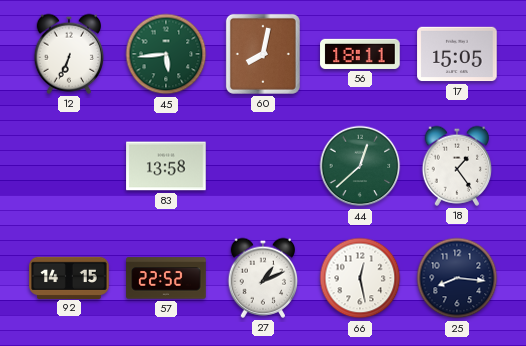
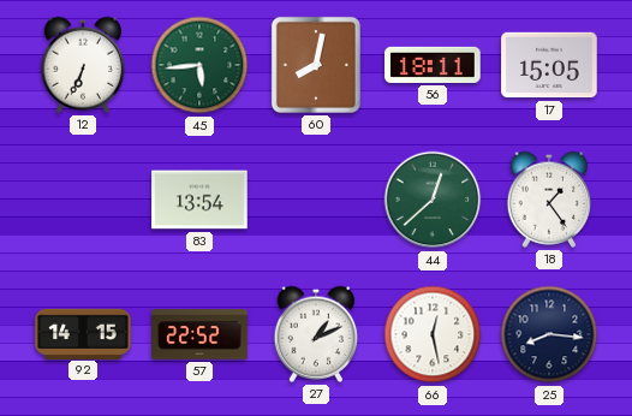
83: 13:58 -> 13:54
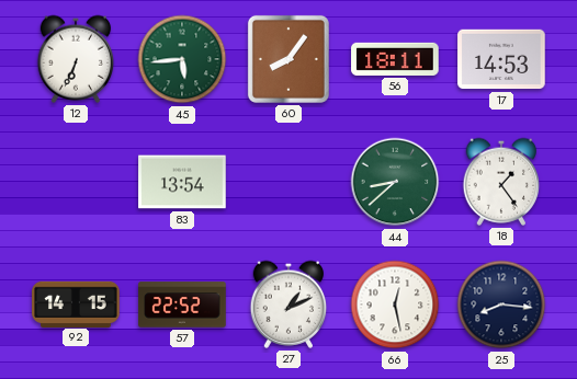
60: 8:02 -> 8:06
17: 15:05 -> 14:53
44: 12:38 -> 8:38
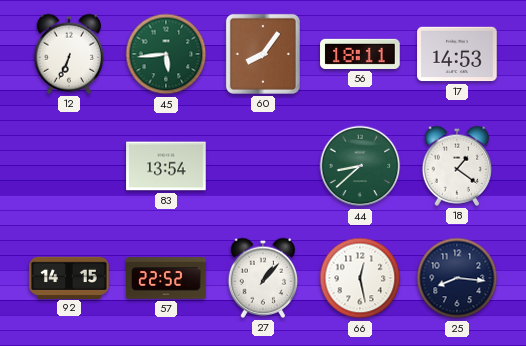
18: 1:24 -> 1:21
27: 1:11 -> 1:07
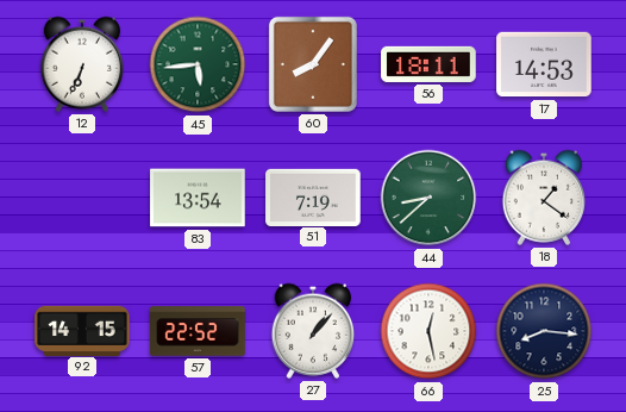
51: none -> 7:19
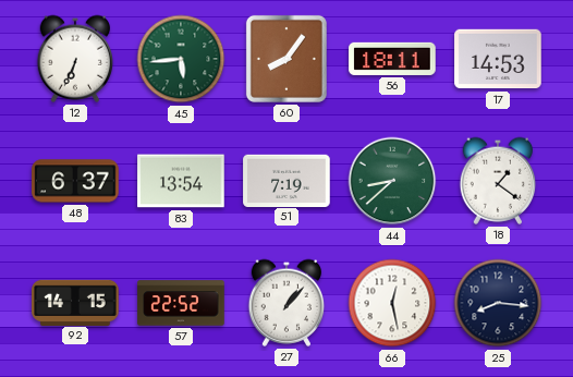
48: none -> 6:37
